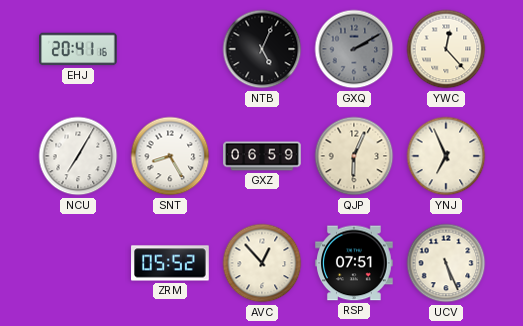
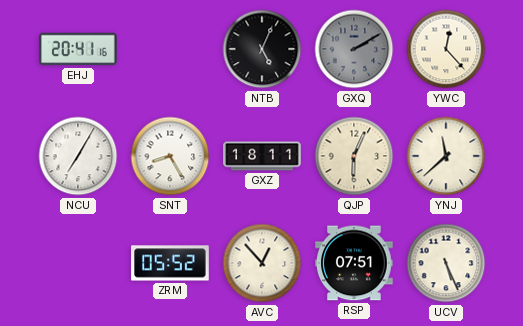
GXZ: 06:59 -> 18:11
YNJ: 6:56 -> 11:38
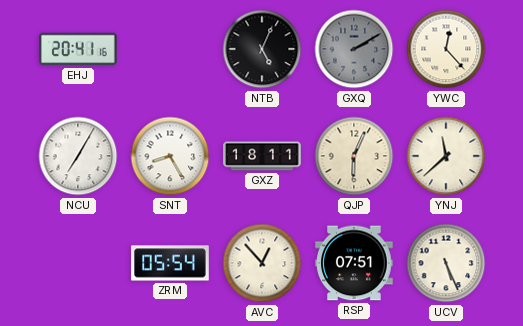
ZRM: 05:52 -> 05:54
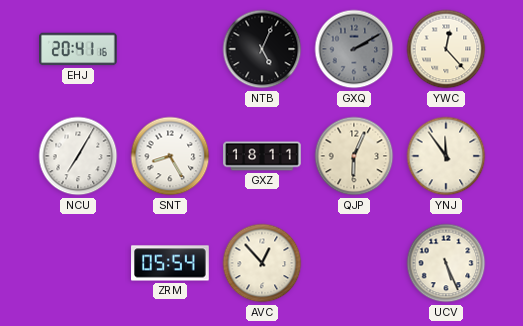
YNJ: 11:38 -> 11:54
RSP: 07:51 -> none
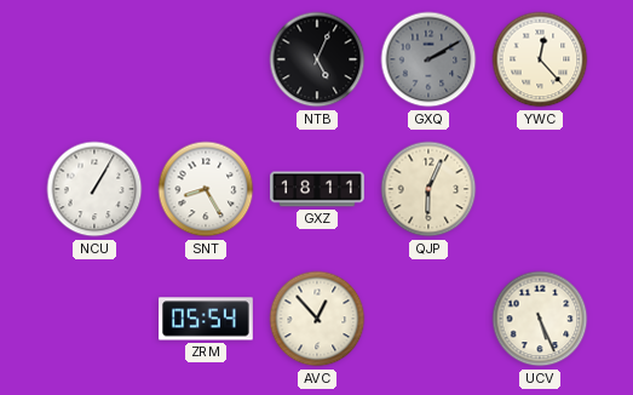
EHJ: 20:41 -> none
NCU: 7:05 -> 1:05
YNJ: 11:54 -> none
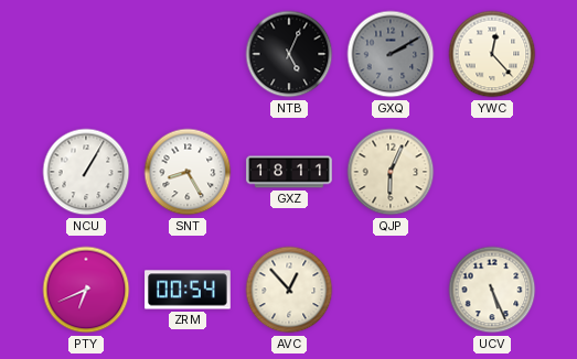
PTY: none -> 6:41
ZRM: 05:54 -> 00:54
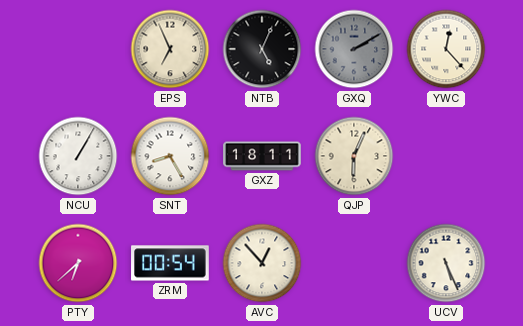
EPS: none -> 6:56
PTY: 6:41 -> 6:38
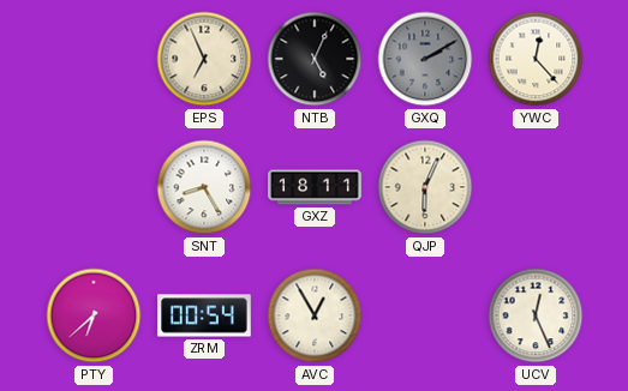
NCU: 1:05 -> none
AVC: 12:53 -> 12:55
UCV: 5:26 -> 12:26
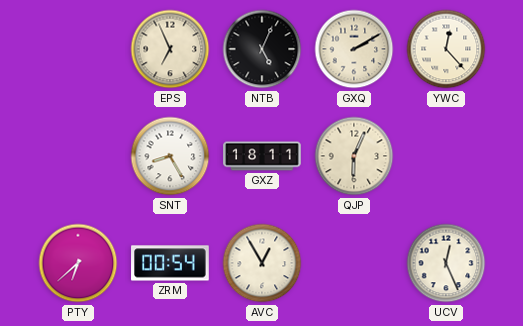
GXQ dial: grey -> cream
